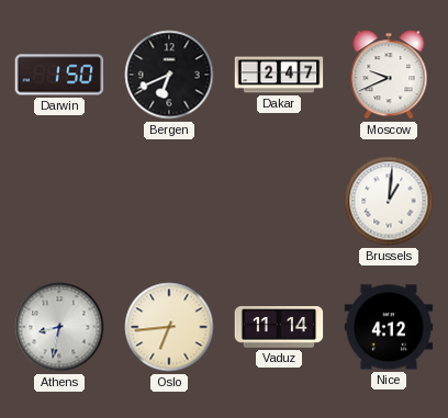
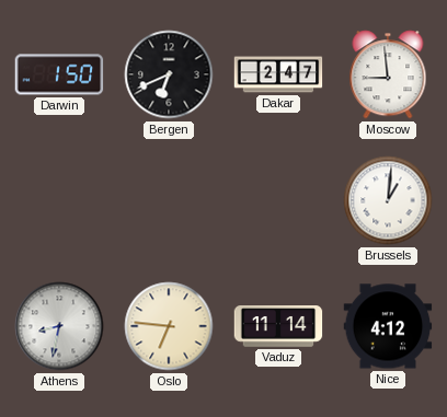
Moscow: 9:41 -> 8:59
Oslo: 6:44 -> 6:46
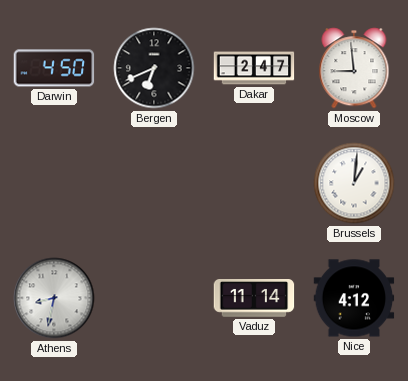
Darwin: 1:50 -> 4:50
Oslo: 6:46 -> none
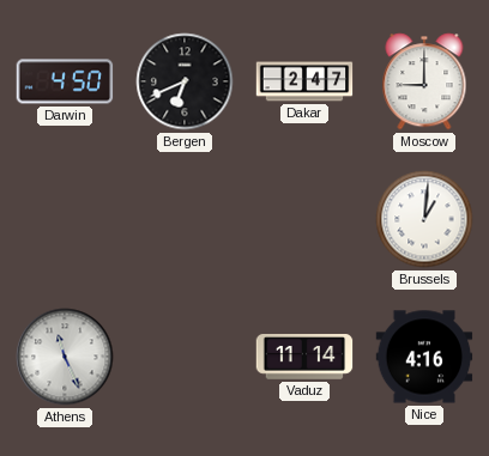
Moscow: 8:59 -> 9:00
Athens: 8:32 -> 11:26
Nice: 4:12 -> 4:16
